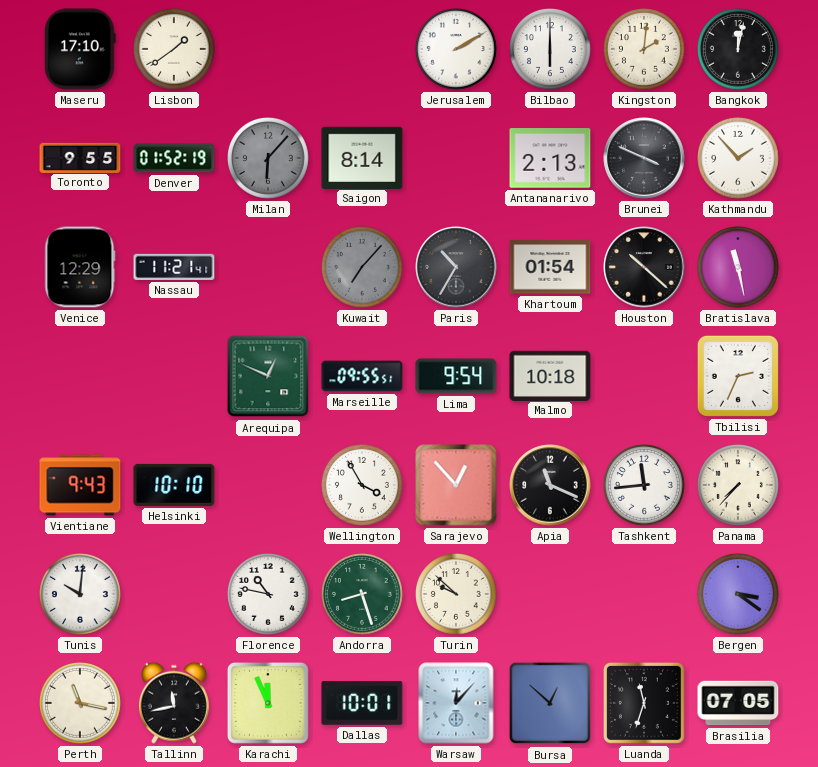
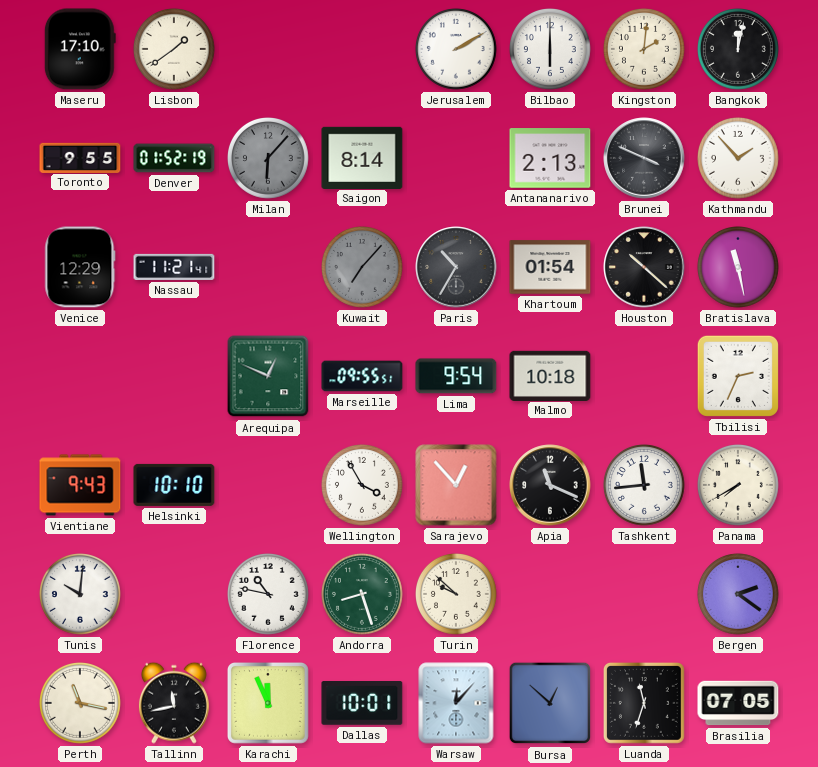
Panama: 7:37 -> 7:40
Bergen: 3:21 -> 2:21
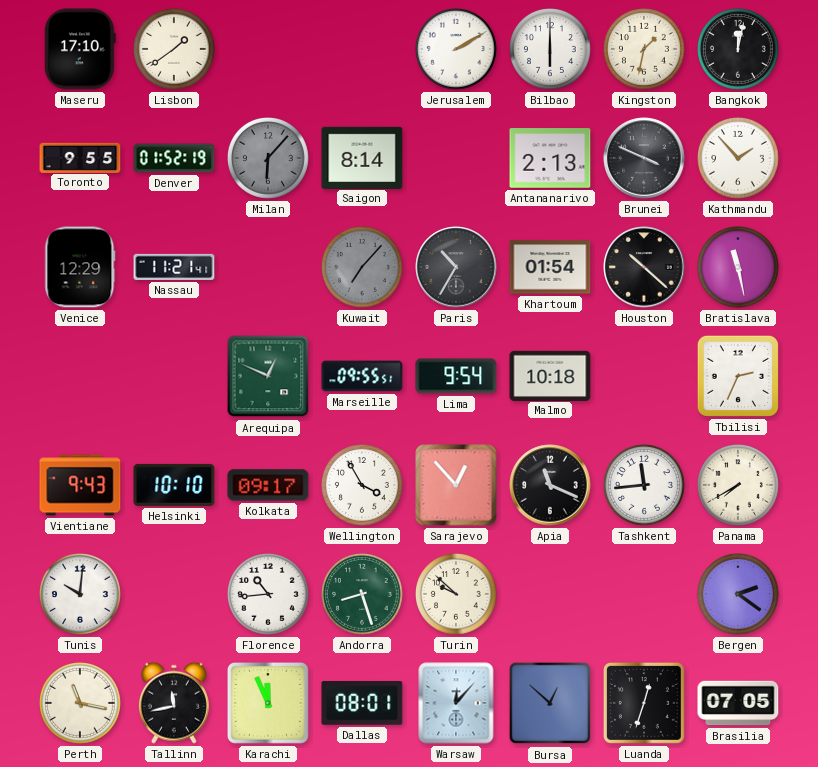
Kingston: 2:01 -> 1:32
Kolkata: none -> 09:17
Florence: 10:47 -> 10:44
Dallas: 10:01 -> 08:01
Luanda: 11:33 -> 12:33
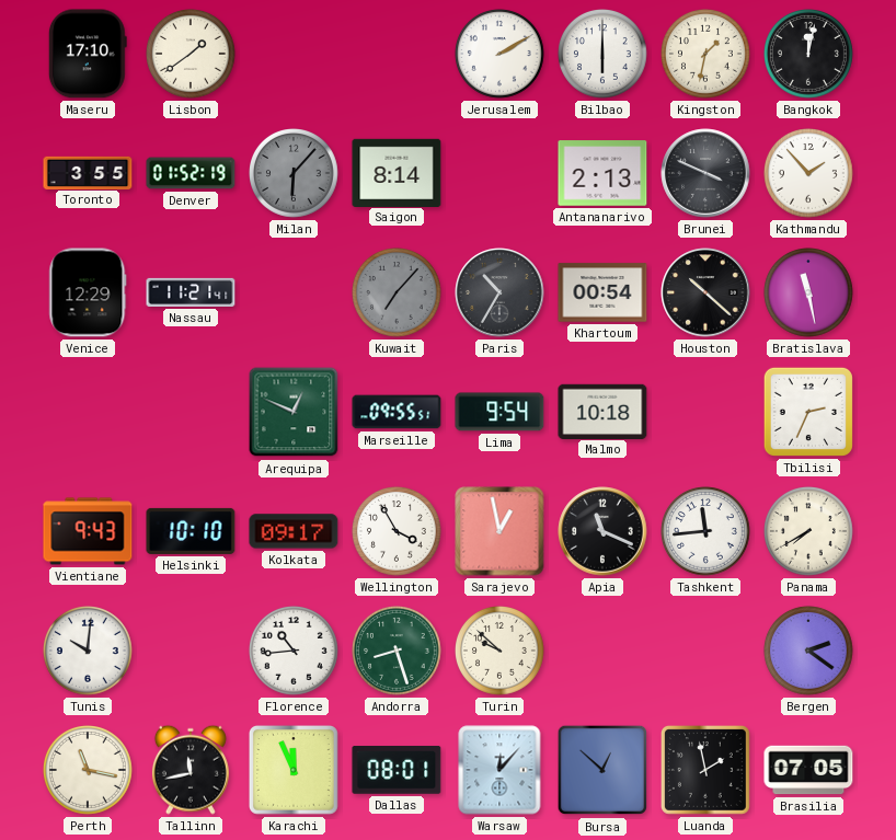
Toronto: 9:55 -> 3:55
Khartoum: 01:54 -> 00:54
Sarajevo: 12:53 -> 12:58
Luanda: 12:33 -> 1:58
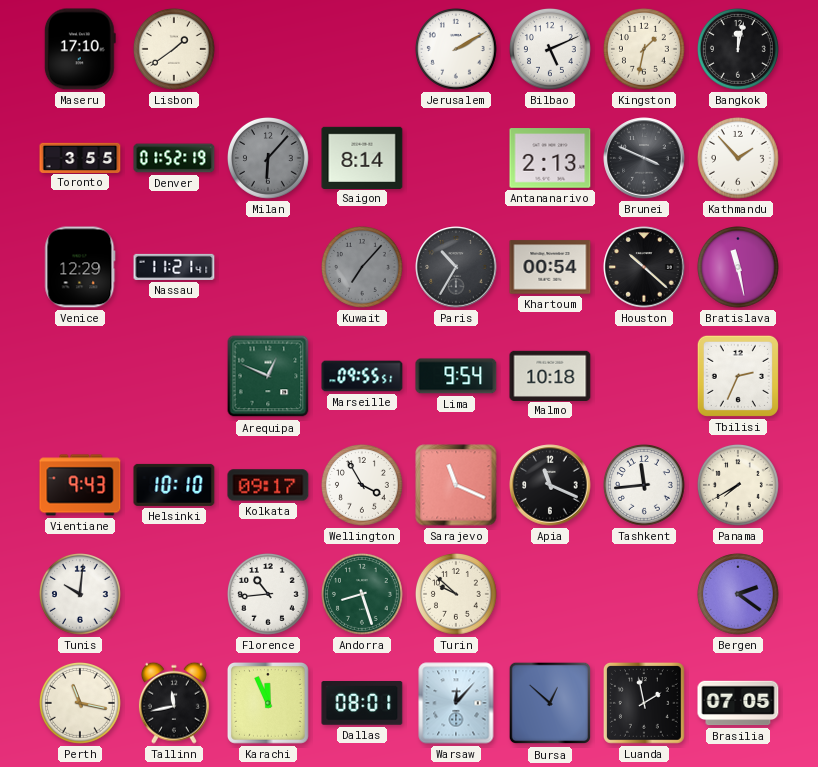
Bilbao: 6:00 -> 5:11
Sarajevo: 12:58 -> 11:19
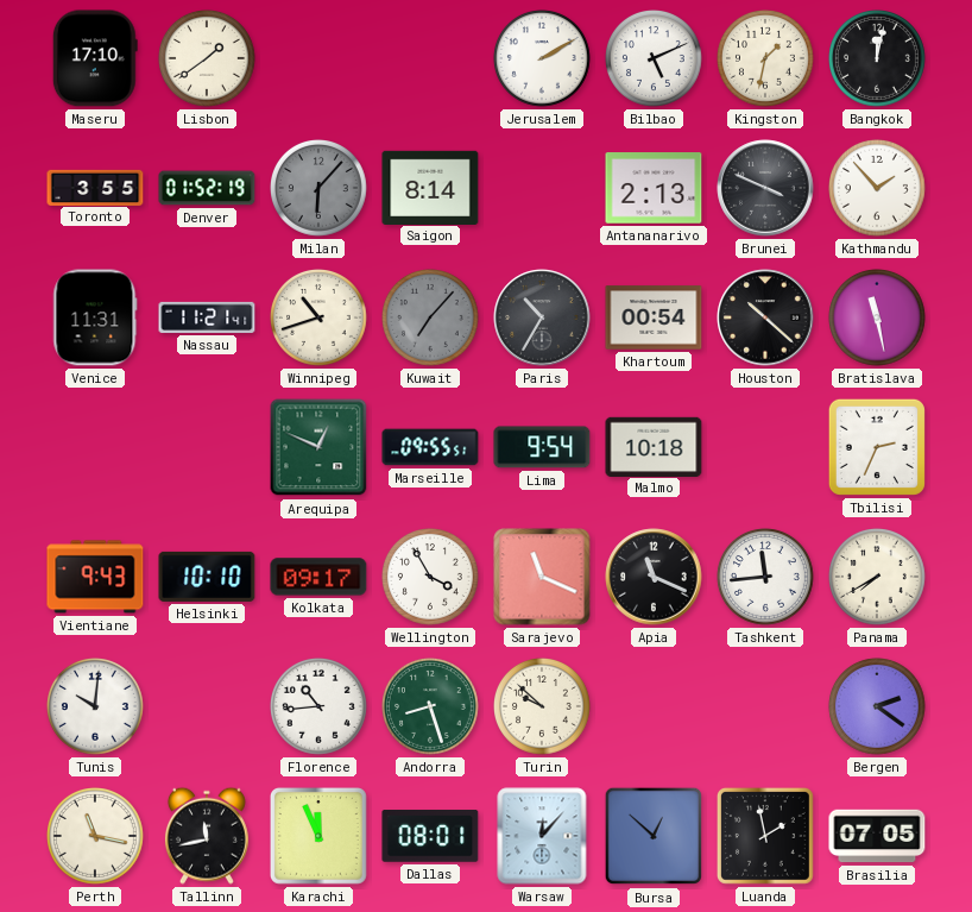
Venice: 12:29 -> 11:31
Winnipeg: none -> 10:42
